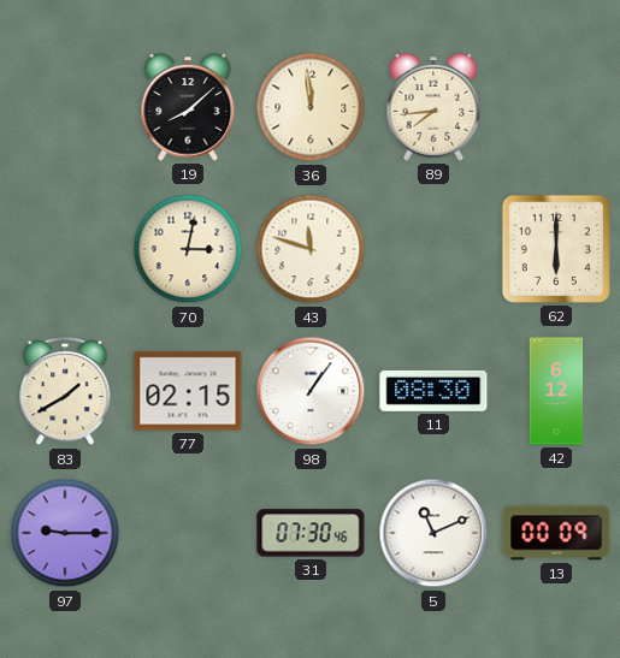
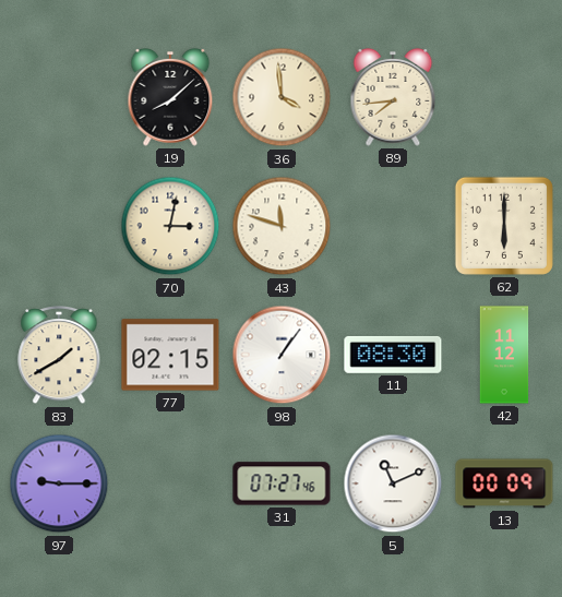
36: 11:59 -> 3:59
42: 6:12 -> 11:12
31: 07:30 -> 07:27
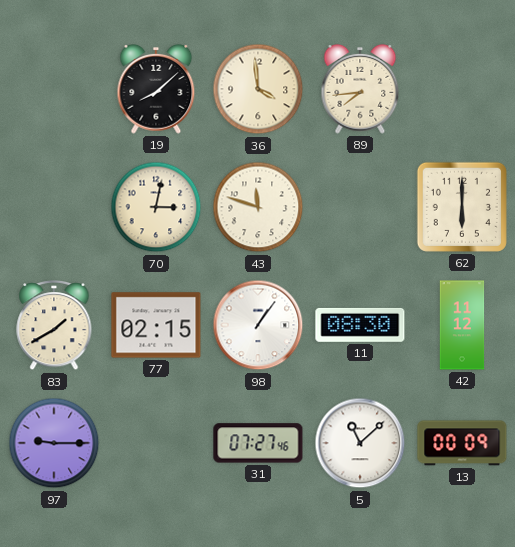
5: 11:11 -> 11:08
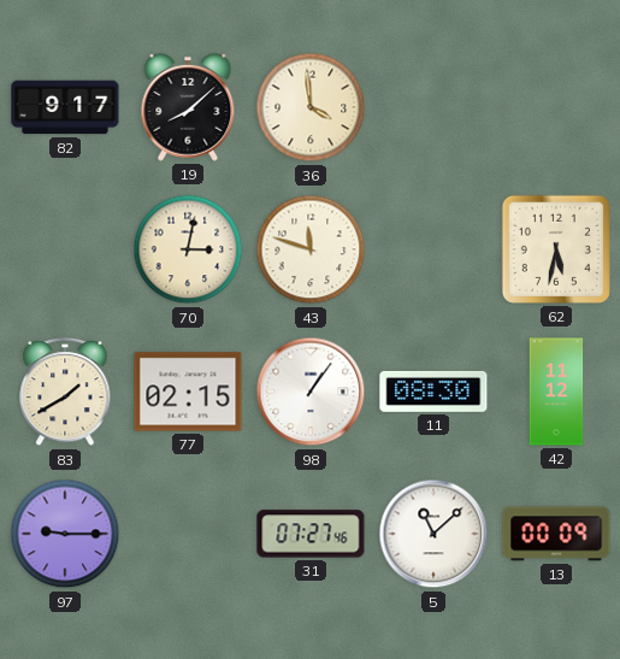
82: none -> 9:17
89: 7:44 -> none
62: 6:00 -> 5:32
